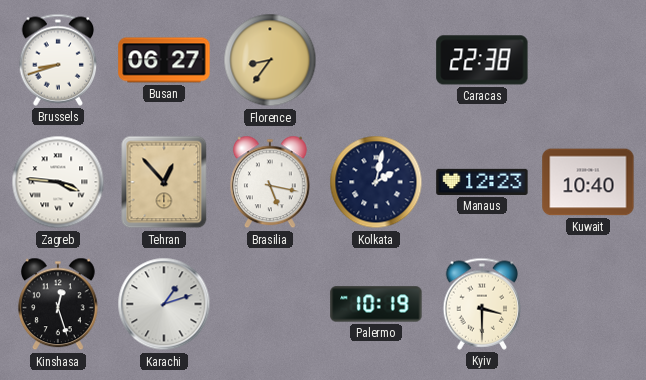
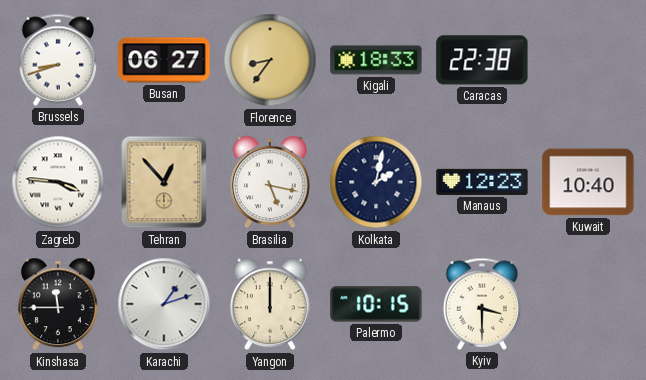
Kigali: none -> 18:33
Kinshasa: 12:27 -> 11:45
Yangon: none -> 12:00
Palermo: 10:19 -> 10:15
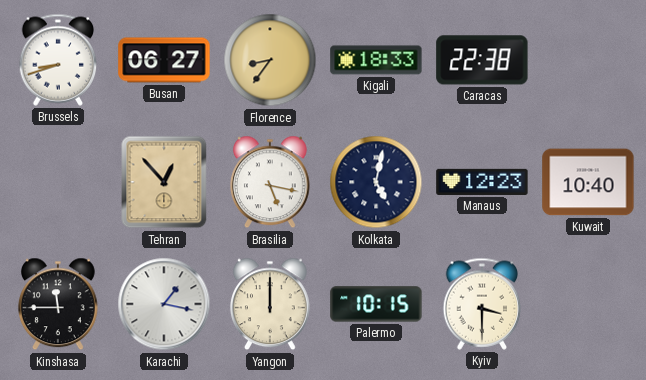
Zagreb: 3:46 -> none
Kolkata: 2:02 -> 5:02
Karachi: 1:12 -> 1:17
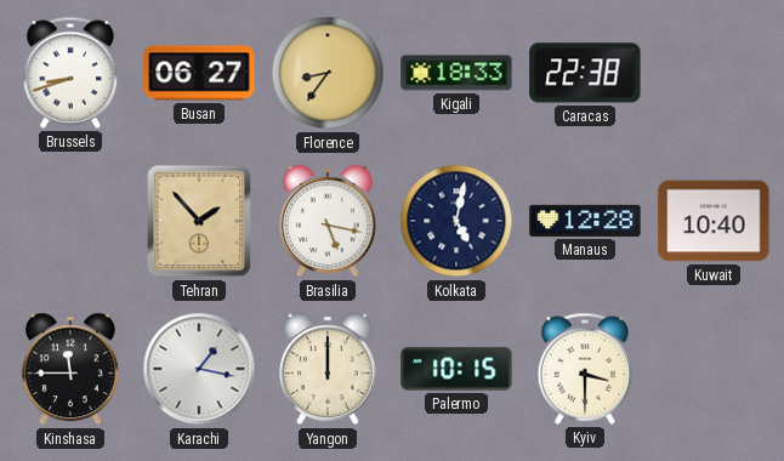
Tehran: 12:53 -> 1:53
Manaus: 12:23 -> 12:28
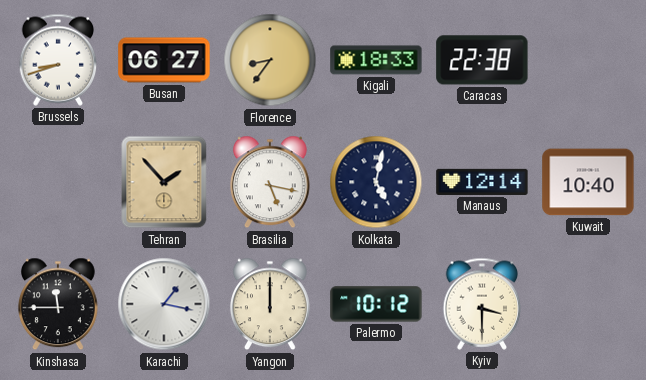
Manaus: 12:28 -> 12:14
Palermo: 10:15 -> 10:12
